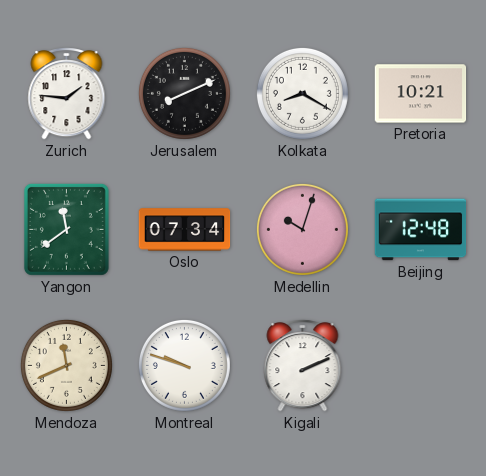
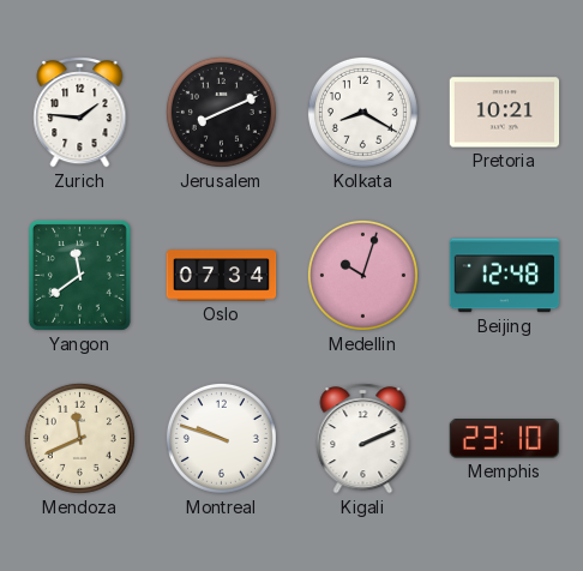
Memphis: none -> 23:10
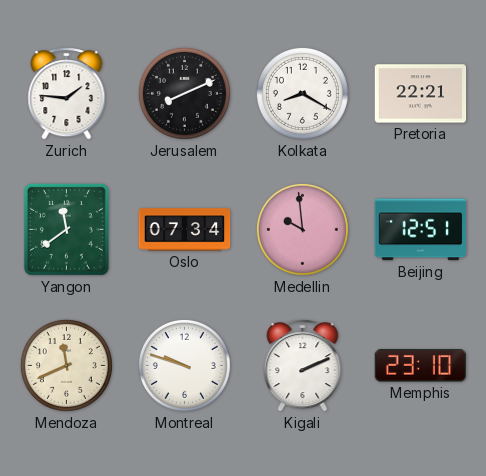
Pretoria: 10:21 -> 22:21
Medellin: 10:03 -> 9:59
Beijing: 12:48 -> 12:51
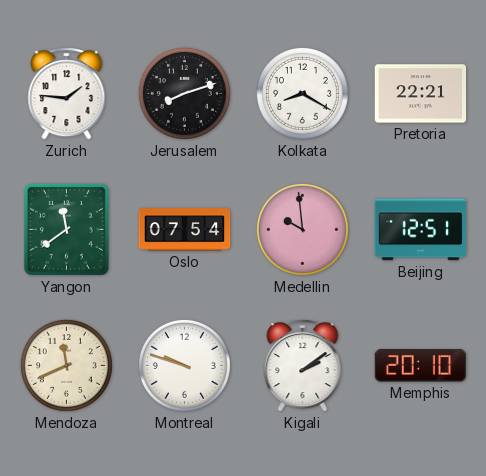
Jerusalem: 8:11 -> 8:12
Oslo: 07:34 -> 07:54
Kigali: 2:11 -> 2:09
Memphis: 23:10 -> 20:10
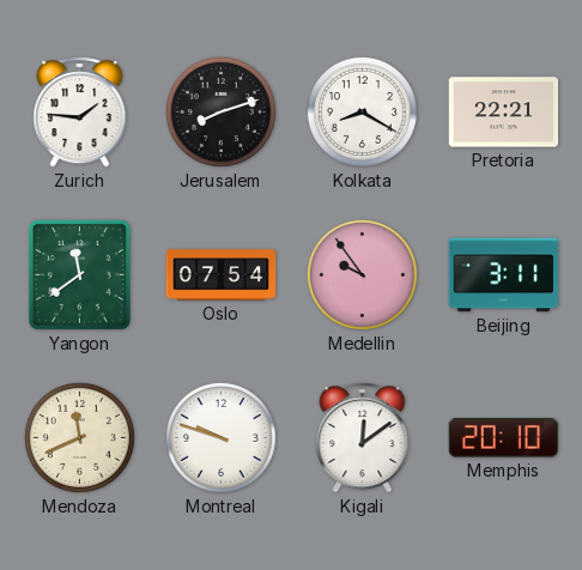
Medellin: 9:59 -> 9:54
Beijing: 12:51 -> 3:11
Kigali: 2:09 -> 12:09
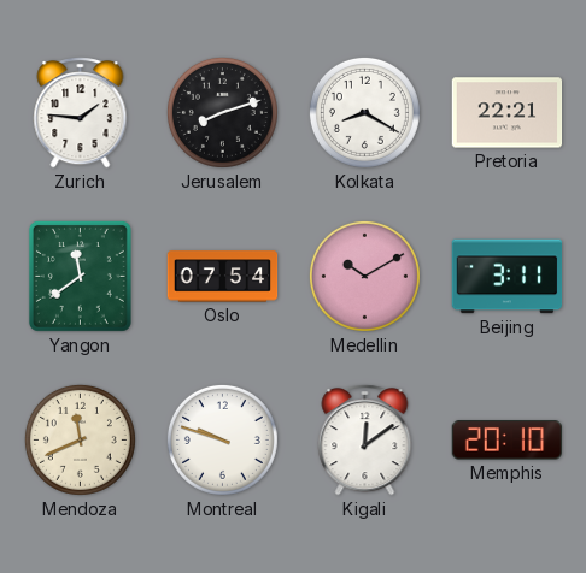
Medellin: 9:54 -> 10:10
